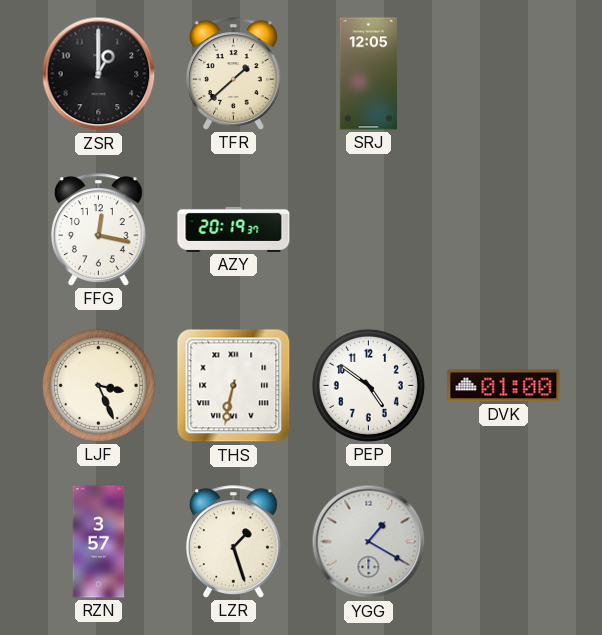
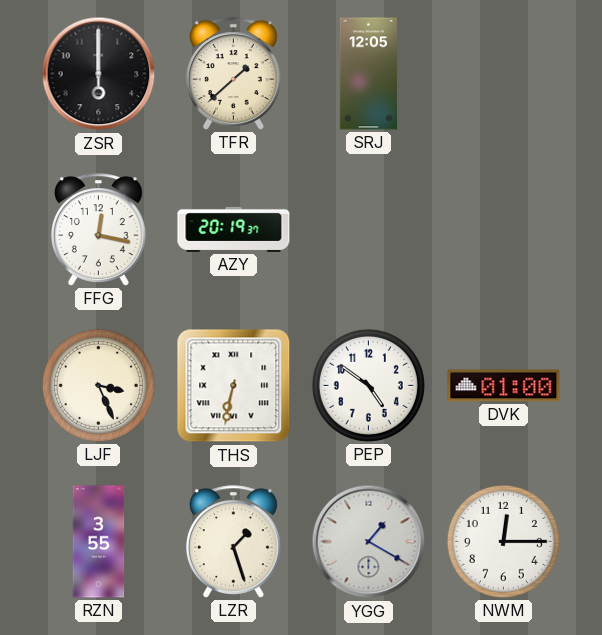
ZSR: 1:00 -> 6:00
RZN: 3:57 -> 3:55
NWM: none -> 12:15
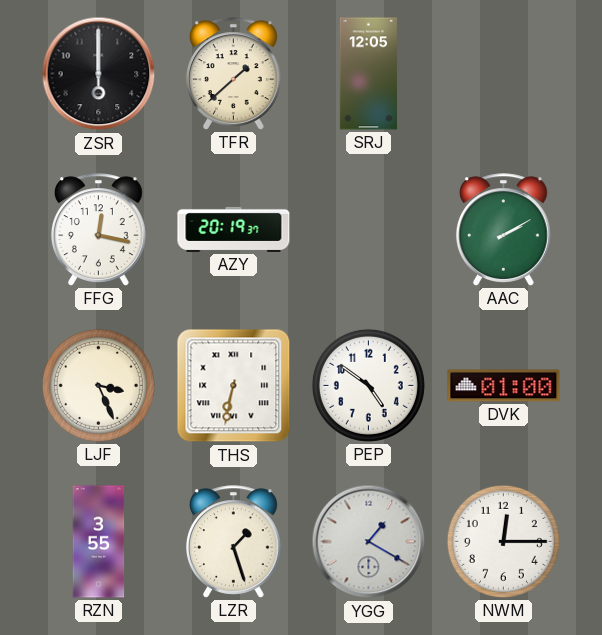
AAC: none -> 2:10
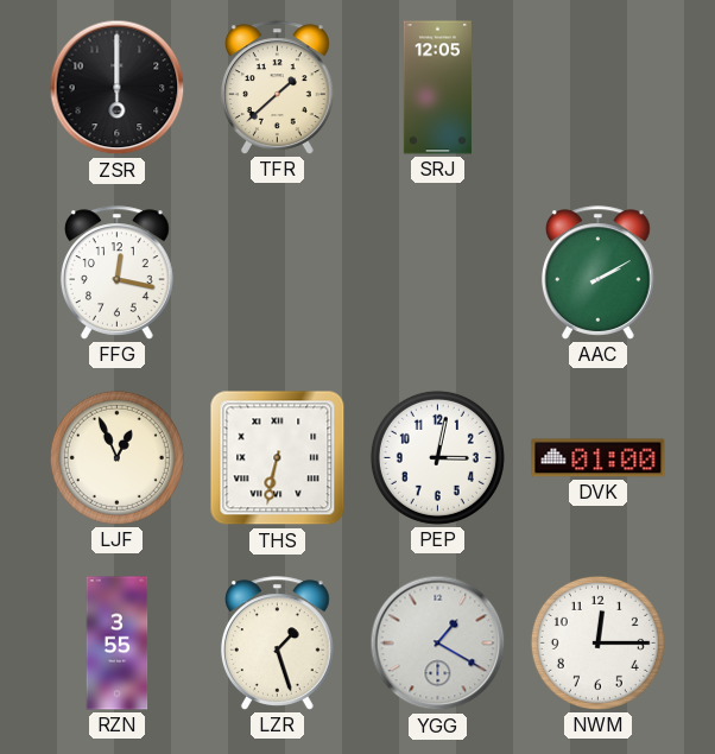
AZY: 20:19 -> none
LJF: 3:26 -> 12:56
PEP: 4:51 -> 3:02
